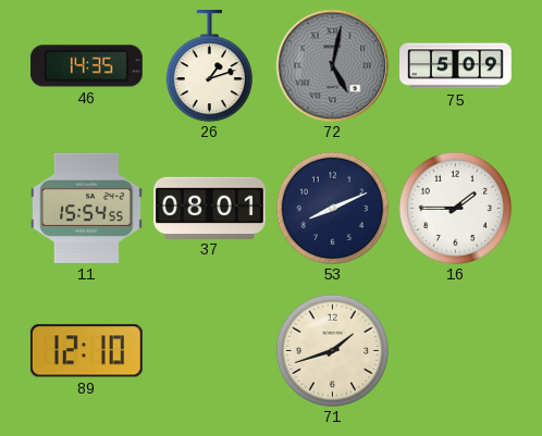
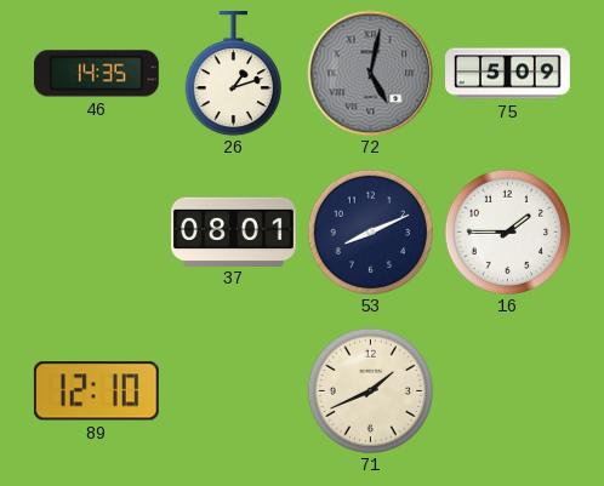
11: 15:54 -> none
71: 1:42 -> 1:41
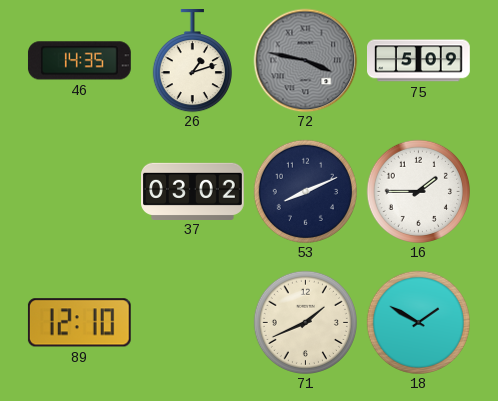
72: 5:02 -> 3:47
37: 08:01 -> 03:02
18: none -> 1:50
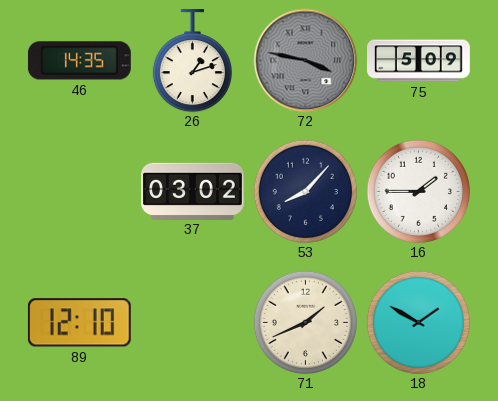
53: 8:11 -> 8:07
